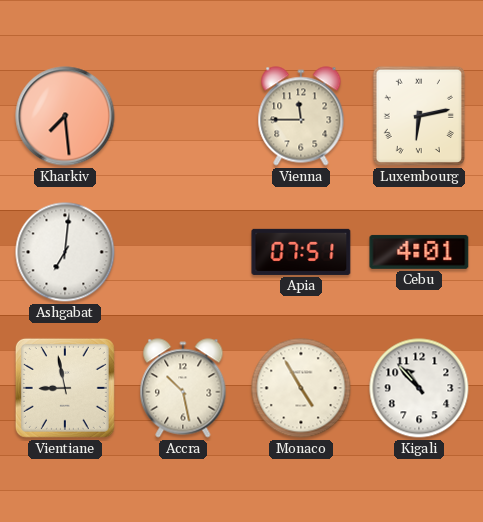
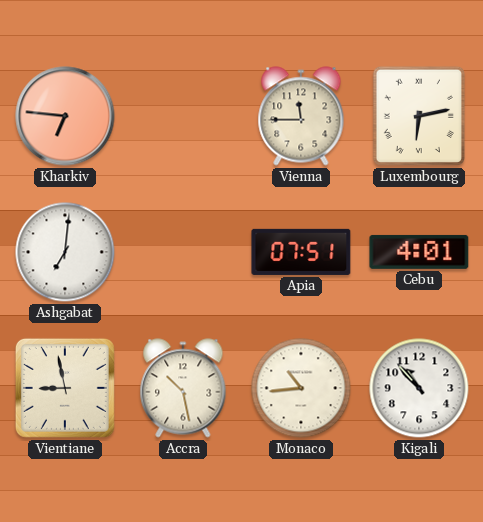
Kharkiv: 7:29 -> 6:46
Monaco: 4:55 -> 10:44
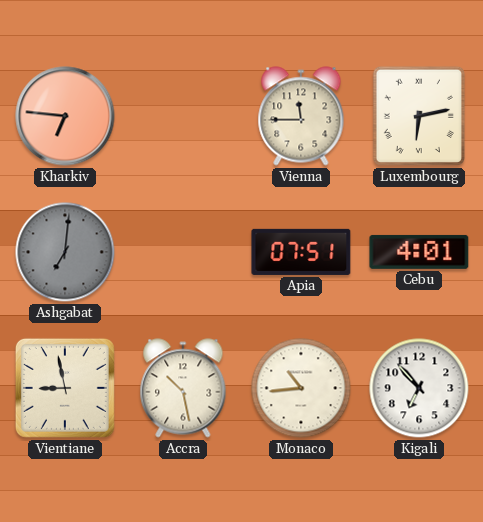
Ashgabat dial: white -> grey
Kigali: 10:53 -> 6:53
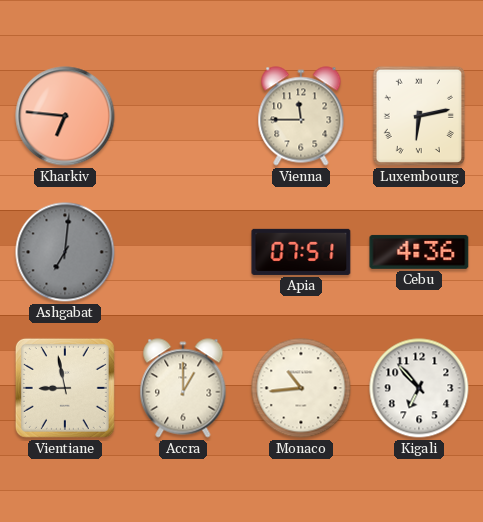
Cebu: 4:01 -> 4:36
Accra: 10:28 -> 1:00
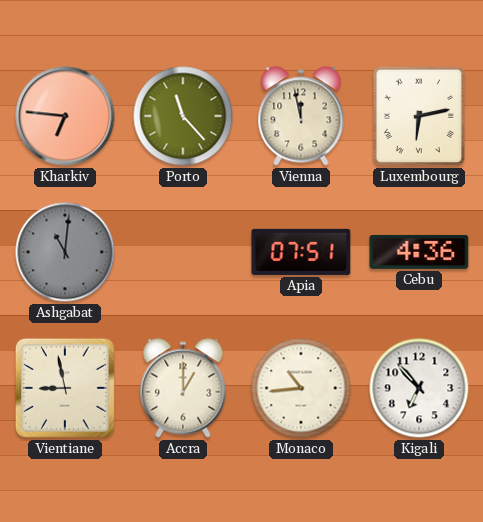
Porto: none -> 11:23
Vienna: 11:45 -> 11:58
Ashgabat: 7:01 -> 11:01
